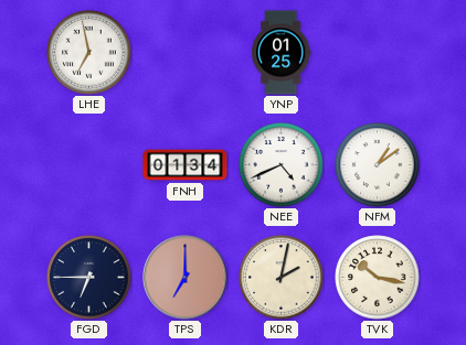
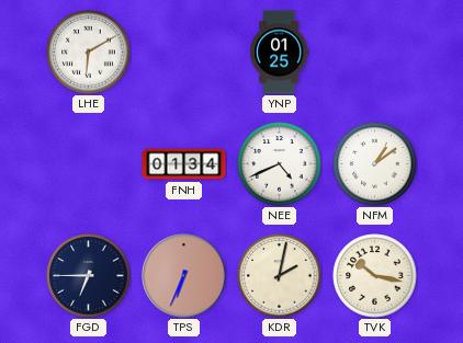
LHE: 6:58 -> 6:10
TPS: 7:00 -> 6:34
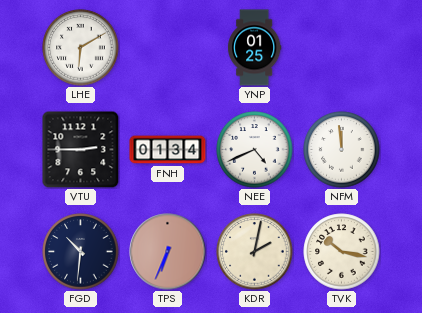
VTU: none -> 2:45
NFM: 1:09 -> 11:59
FGD: 6:45 -> 10:31
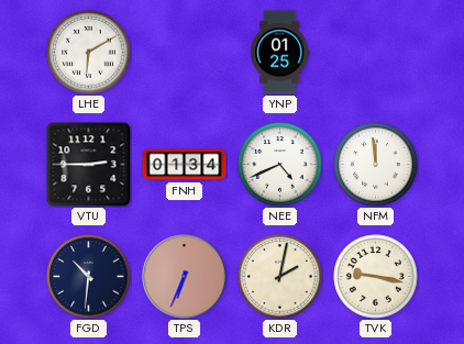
TVK: 10:17 -> 9:17
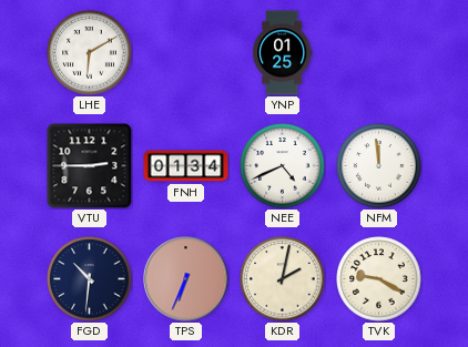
TVK: 9:17 -> 9:20
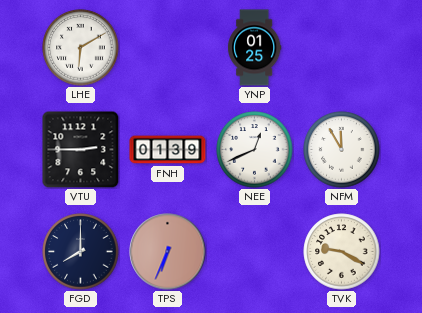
FNH: 01:34 -> 01:39
NEE: 4:41 -> 12:41
NFM: 11:59 -> 11:55
FGD: 10:31 -> 8:00
KDR: 2:02 -> none
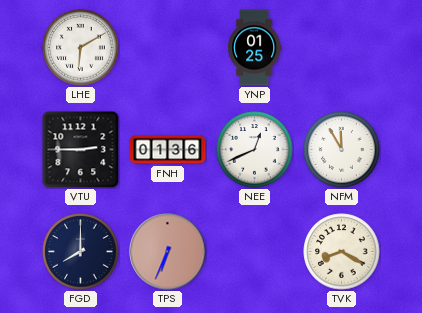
FNH: 01:39 -> 01:36
TVK: 9:20 -> 8:20
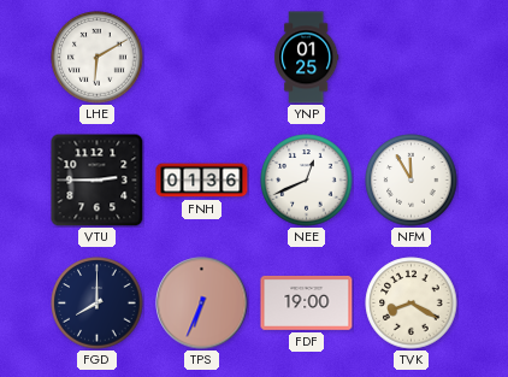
FDF: none -> 19:00
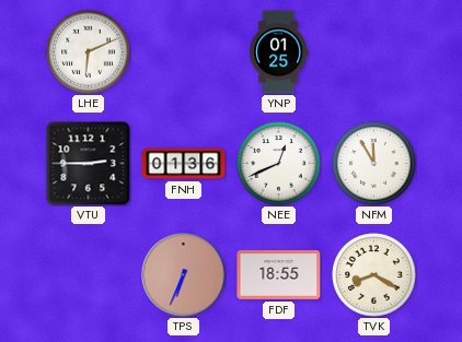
LHE: 6:10 -> 6:11
FGD: 8:00 -> none
FDF: 19:00 -> 18:55
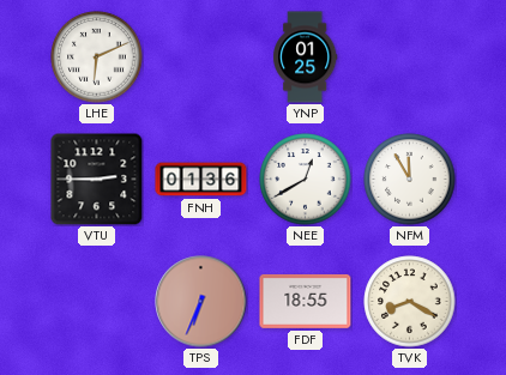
NEE: 12:41 -> 12:40
